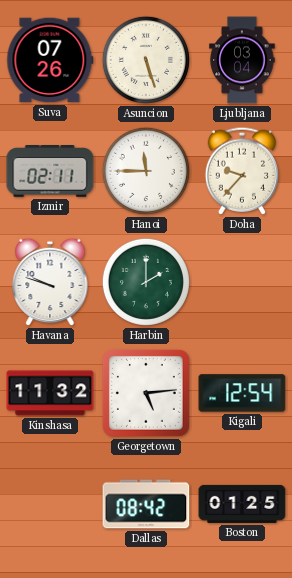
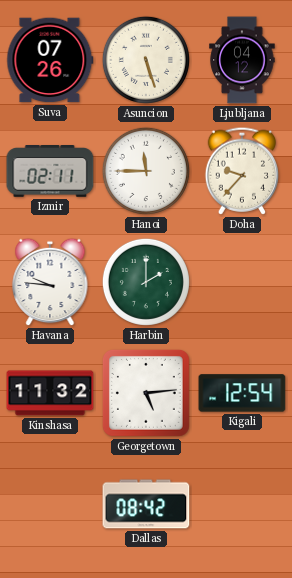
Ljubljana: 03:04 -> 04:12
Havana: 9:48 -> 9:46
Boston: 01:25 -> none
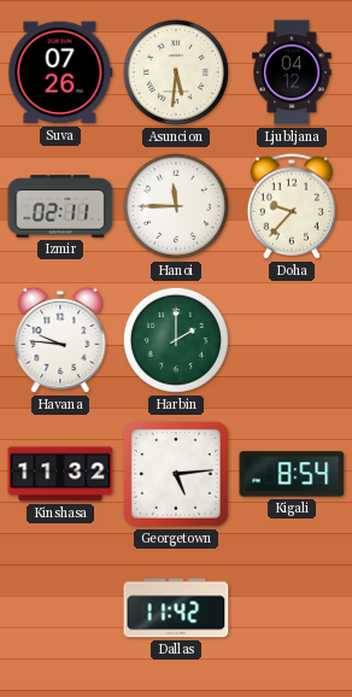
Asuncion: 5:27 -> 5:31
Kigali: 12:54 -> 8:54
Dallas: 08:42 -> 11:42
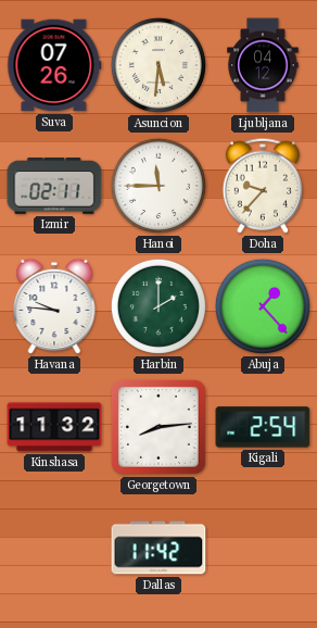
Abuja: none -> 1:23
Georgetown: 5:14 -> 8:14
Kigali: 8:54 -> 2:54
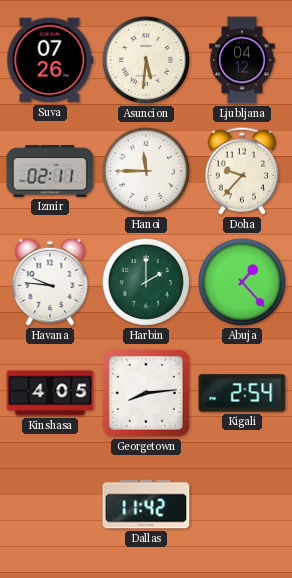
Kinshasa: 11:32 -> 4:05
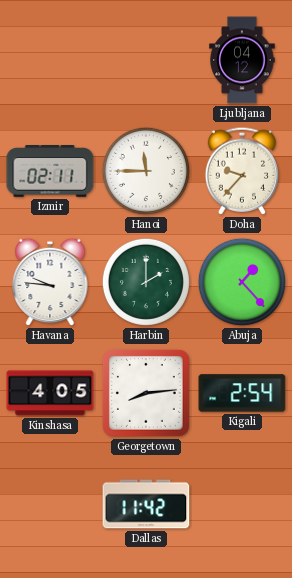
Suva: 07:26 -> none
Asuncion: 5:31 -> none
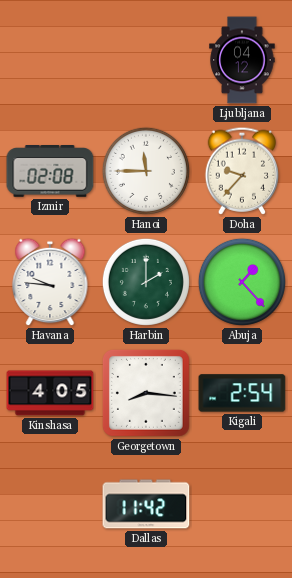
Izmir: 02:11 -> 02:08
Georgetown: 8:14 -> 8:16
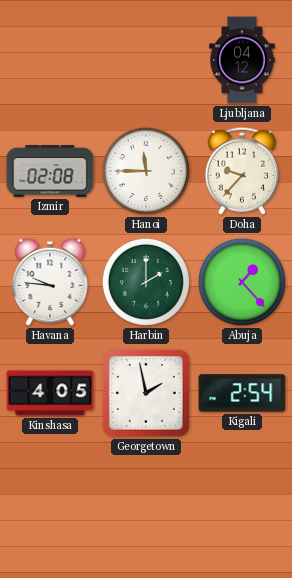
Georgetown: 8:16 -> 1:58
Dallas: 11:42 -> none
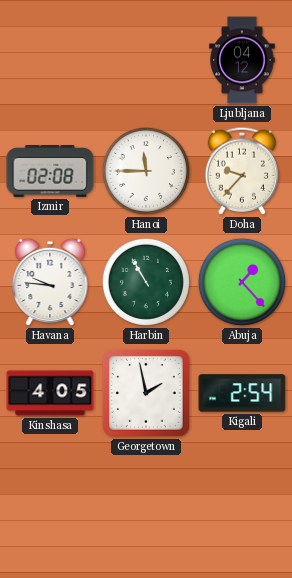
Harbin: 2:00 -> 10:55
